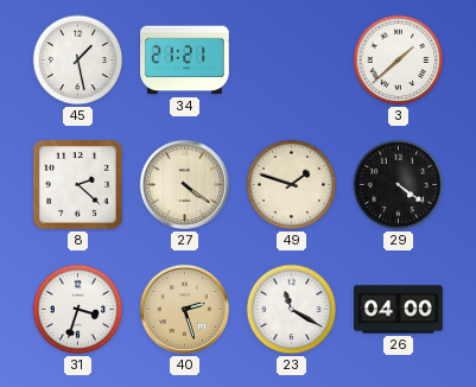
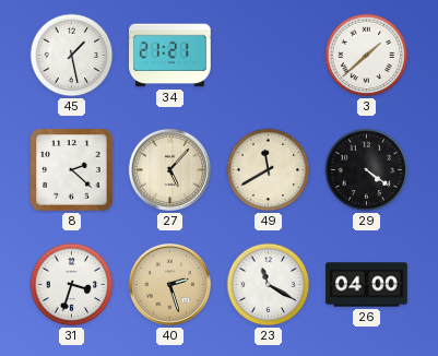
27: 4:21 -> 5:07
49: 1:48 -> 11:40
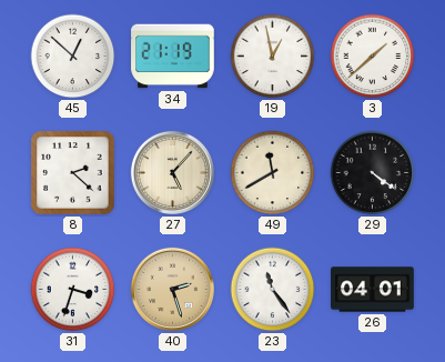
45: 1:28 -> 12:52
34: 21:21 -> 21:19
19: none -> 12:58
23: 11:20 -> 11:24
26: 04:00 -> 04:01
